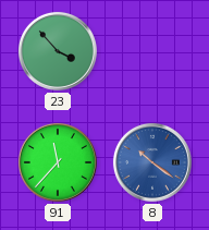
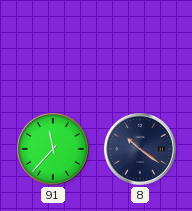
23: 3:53 -> none
8 dial: blue -> navy
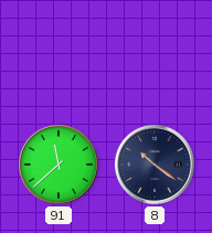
91: 11:37 -> 11:38
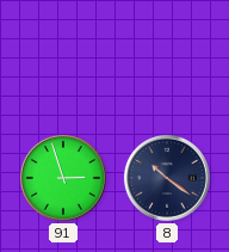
91: 11:38 -> 2:57
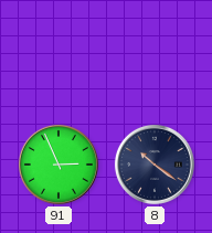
91: 2:57 -> 2:56
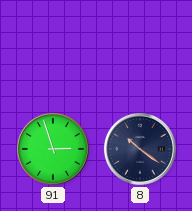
91: 2:56 -> 2:57
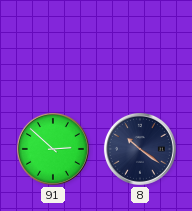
91: 2:57 -> 2:52
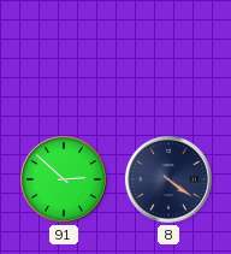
8: 10:21 -> 4:21
